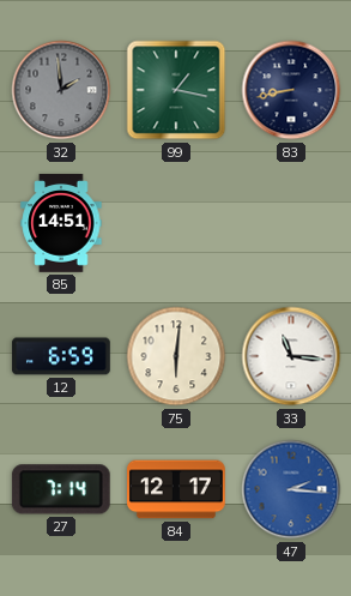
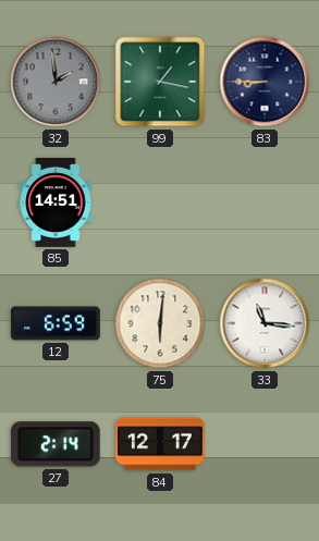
83: 8:43 -> 8:45
27: 7:14 -> 2:14
47: 2:16 -> none
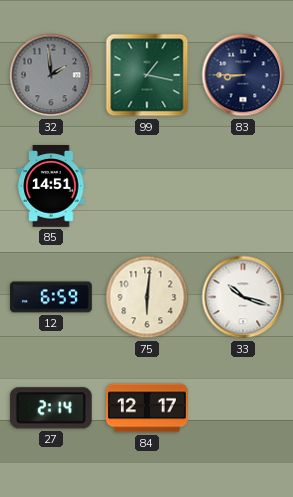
33: 11:16 -> 10:18
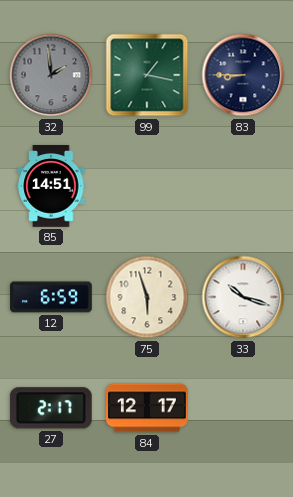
75: 6:01 -> 5:57
27: 2:14 -> 2:17
